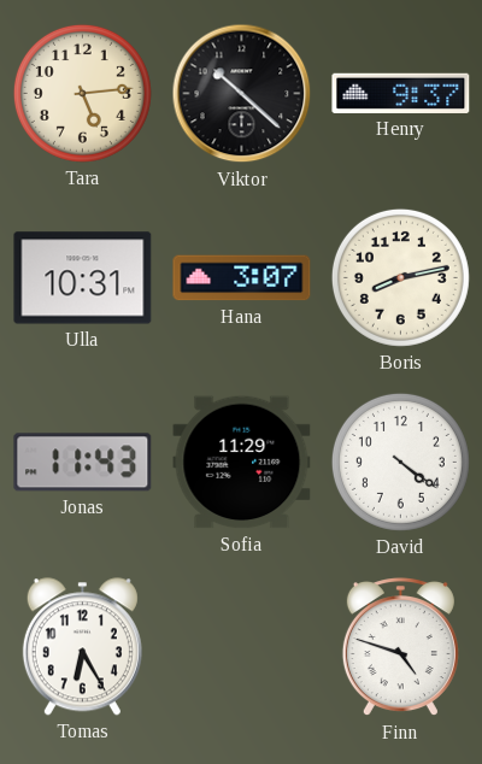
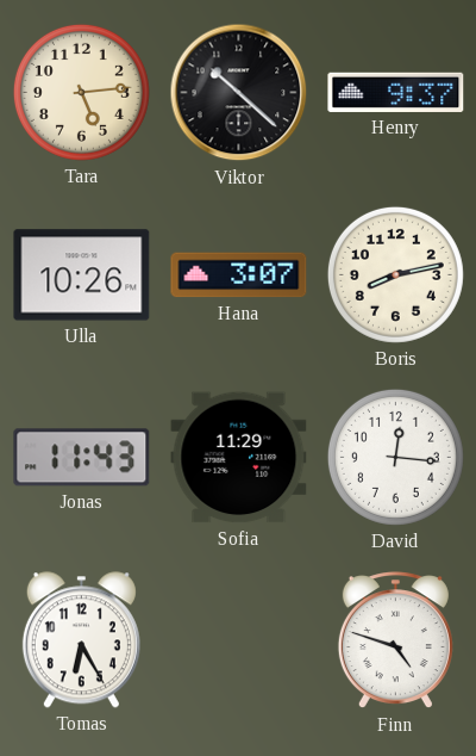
Ulla: 10:31 -> 10:26
David: 4:21 -> 12:16
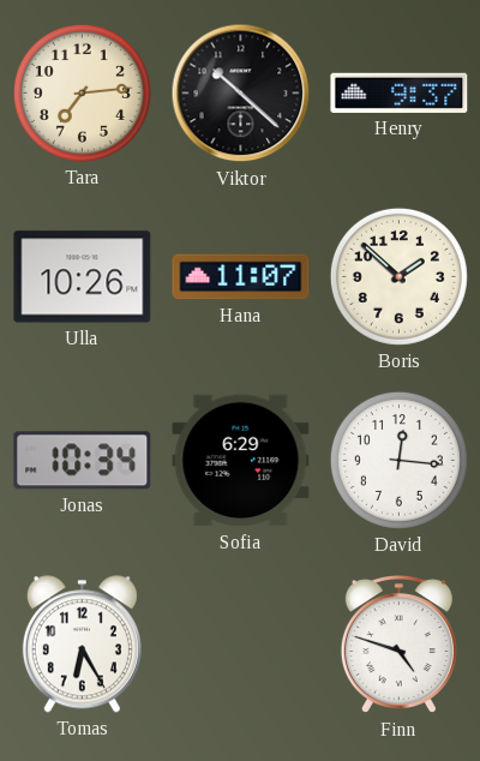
Tara: 5:14 -> 7:14
Hana: 3:07 -> 11:07
Boris: 8:13 -> 1:52
Jonas: 11:43 -> 10:34
Sofia: 11:29 -> 6:29
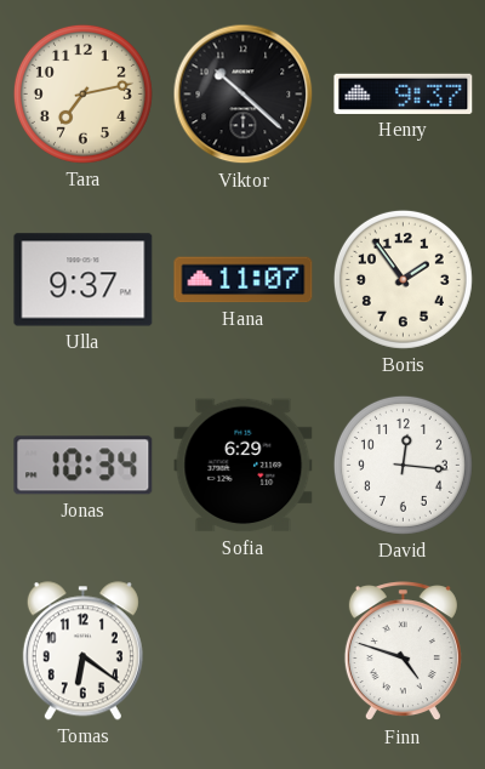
Tara: 7:14 -> 7:13
Ulla: 10:26 -> 9:37
Boris: 1:52 -> 1:54
Tomas: 6:25 -> 6:21
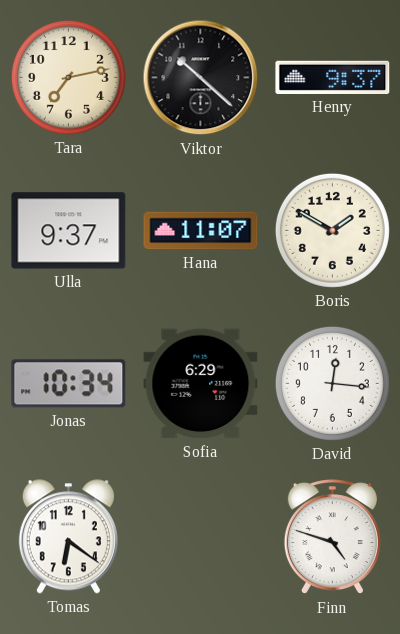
Boris: 1:54 -> 1:50
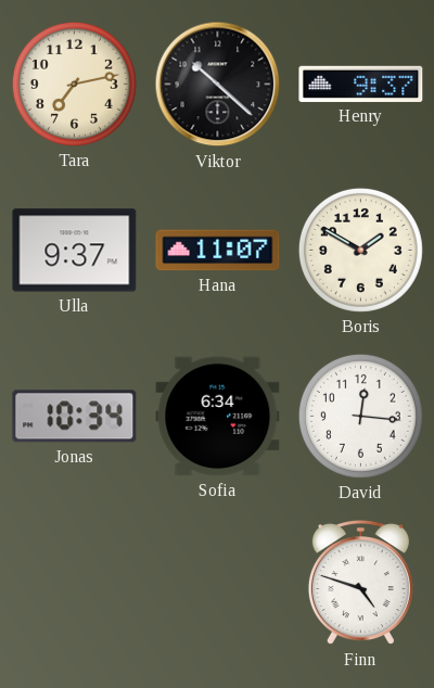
Sofia: 6:29 -> 6:34
Tomas: 6:21 -> none
